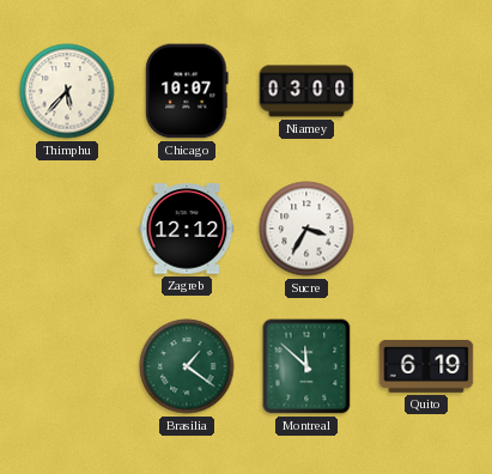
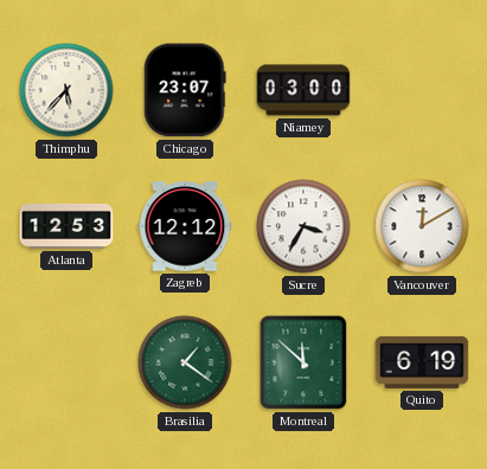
Chicago: 10:07 -> 23:07
Atlanta: none -> 12:53
Vancouver: none -> 12:10
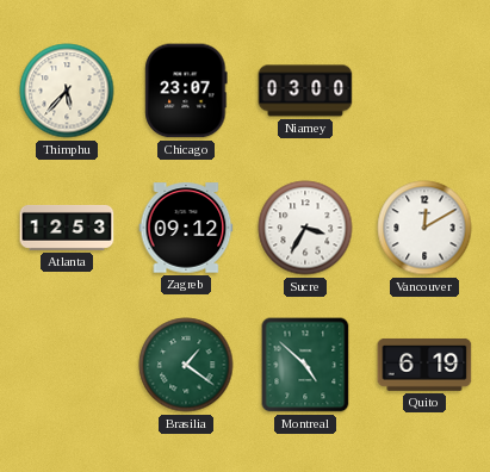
Zagreb: 12:12 -> 09:12
Montreal: 11:52 -> 4:52
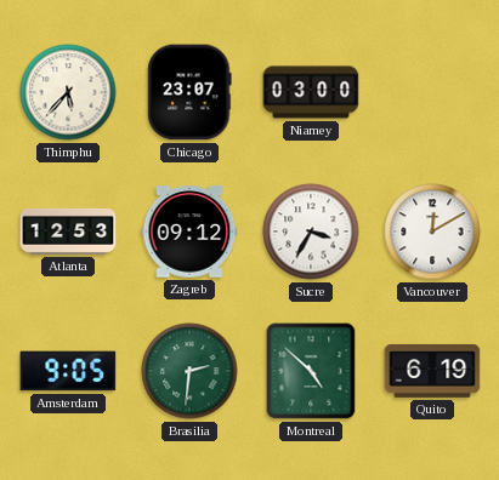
Amsterdam: none -> 9:05
Brasilia: 1:21 -> 2:31
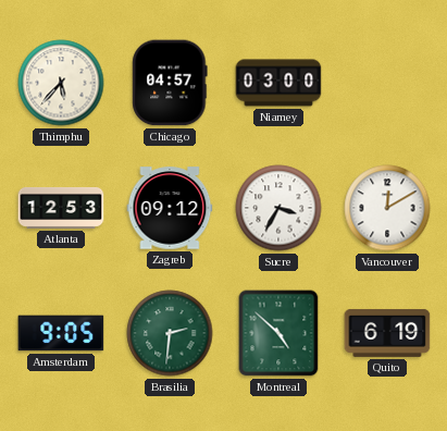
Chicago: 23:07 -> 04:57
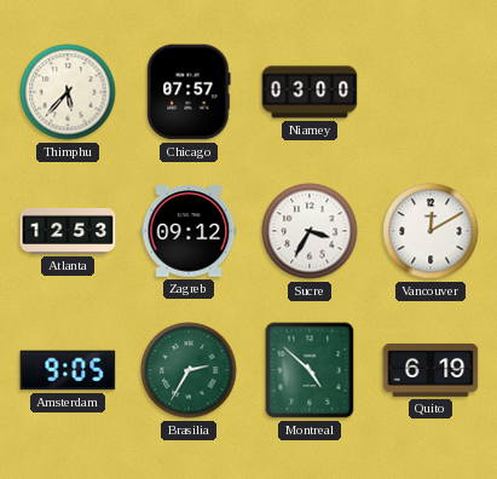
Chicago: 04:57 -> 07:57
Brasilia: 2:31 -> 2:35
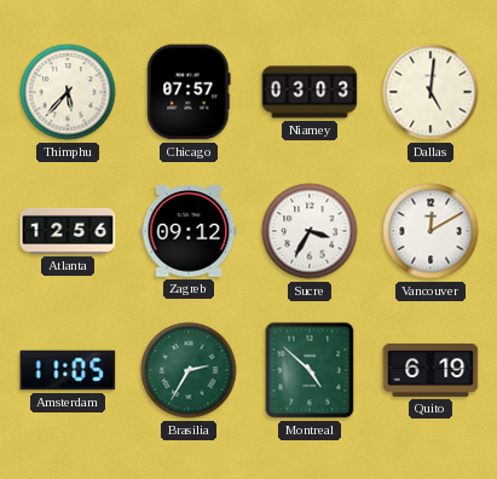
Niamey: 03:00 -> 03:03
Dallas: none -> 5:01
Atlanta: 12:53 -> 12:56
Amsterdam: 9:05 -> 11:05
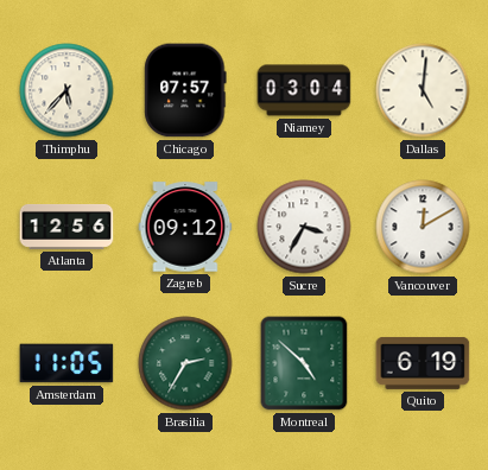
Niamey: 03:03 -> 03:04
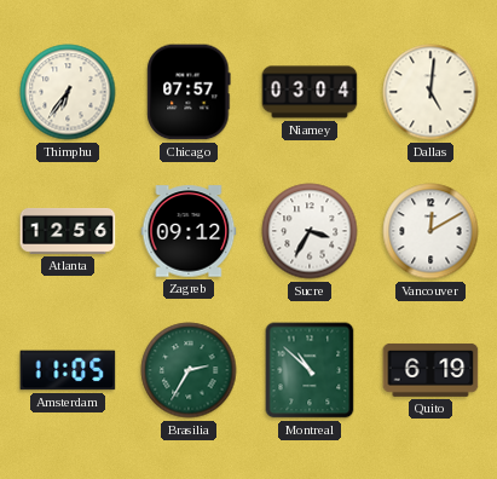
Thimphu: 5:37 -> 6:36
Montreal: 4:52 -> 10:52
